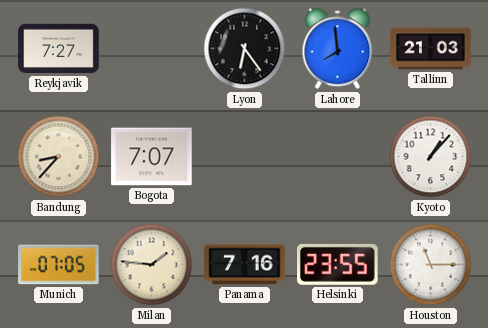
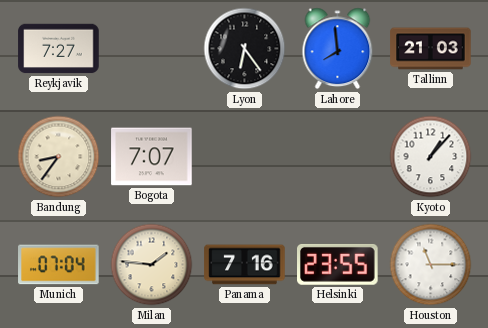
Bandung: 8:37 -> 8:36
Munich: 07:05 -> 07:04
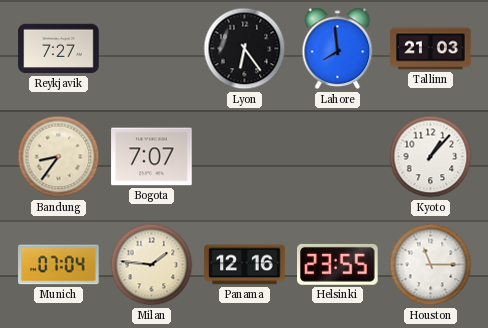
Panama: 7:16 -> 12:16
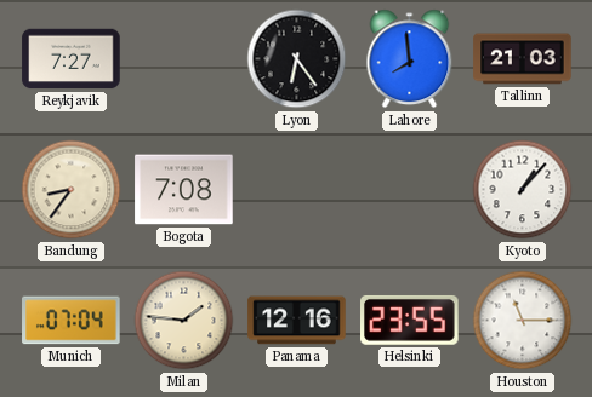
Bogota: 7:07 -> 7:08
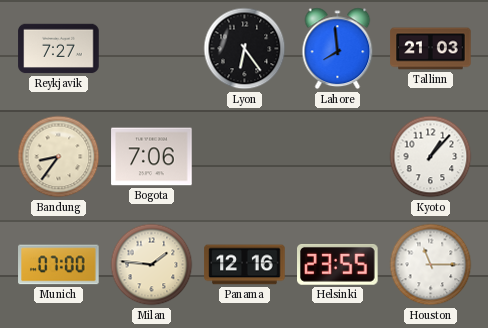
Bogota: 7:08 -> 7:06
Munich: 07:04 -> 07:00
